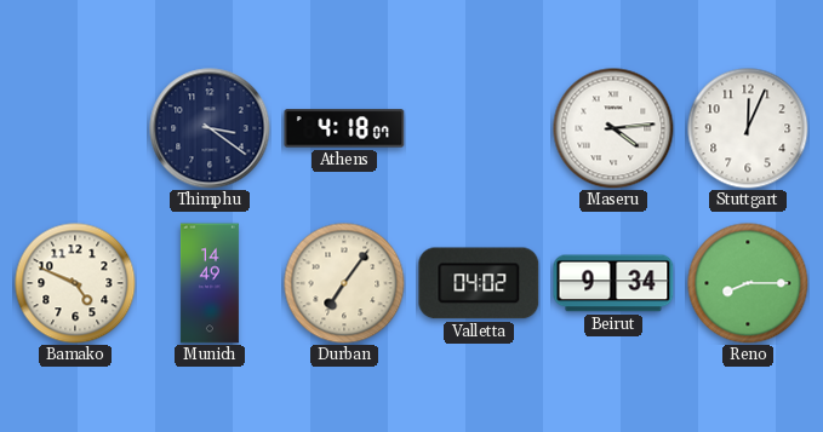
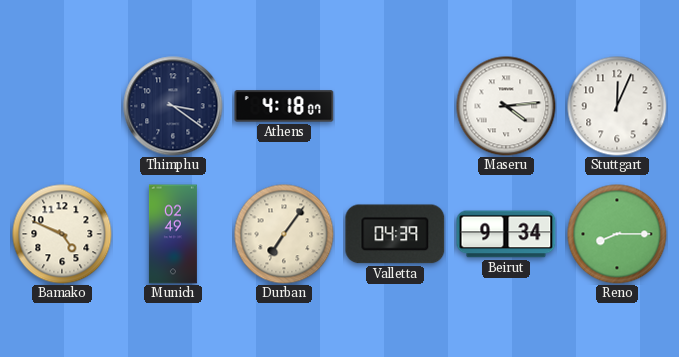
Munich: 14:49 -> 02:49
Valletta: 04:02 -> 04:39
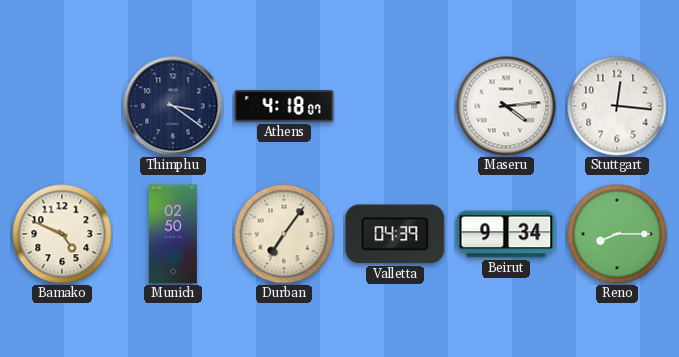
Stuttgart: 12:04 -> 12:16
Munich: 02:49 -> 02:50
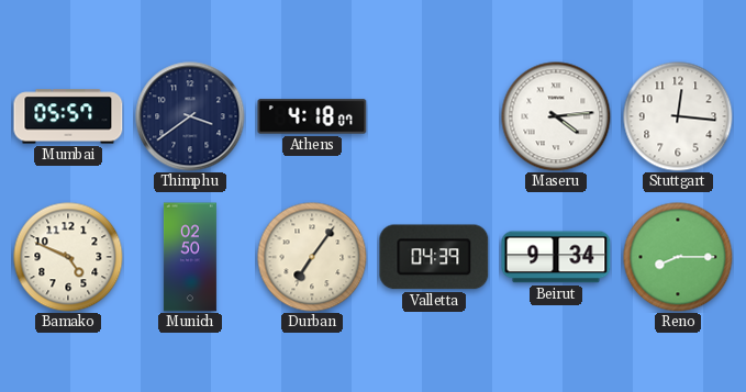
Mumbai: none -> 05:57
Thimphu: 3:21 -> 3:39
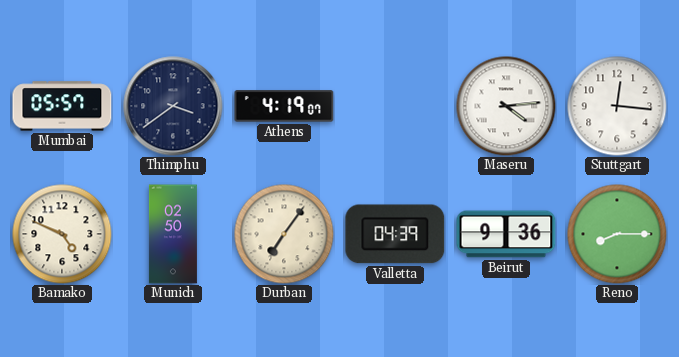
Athens: 4:18 -> 4:19
Beirut: 9:34 -> 9:36
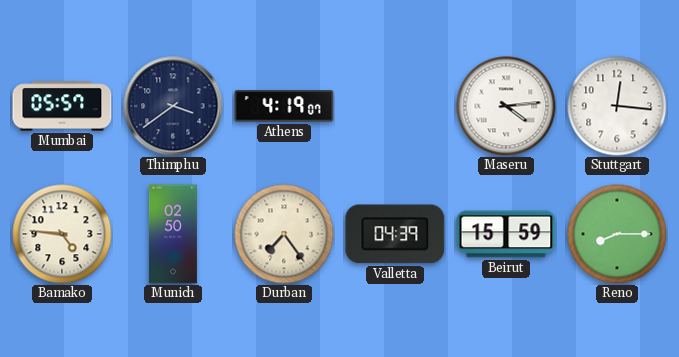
Bamako: 4:49 -> 4:46
Durban: 7:06 -> 7:24
Beirut: 9:36 -> 15:59
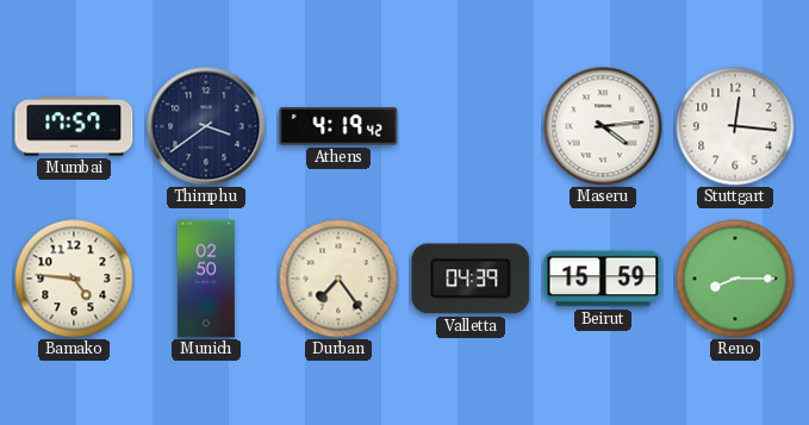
Mumbai: 05:57 -> 17:57
Athens: 4:19:07 -> 4:19:42
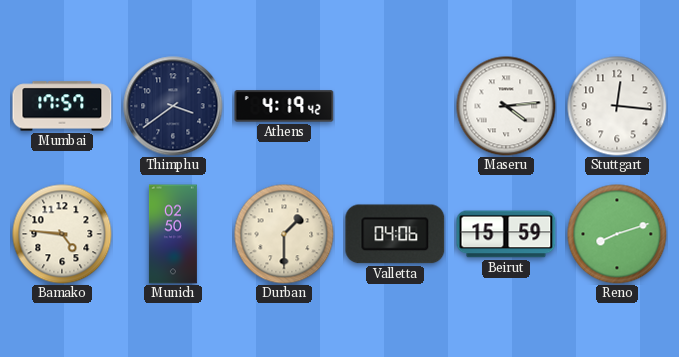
Durban: 7:24 -> 1:30
Valletta: 04:39 -> 04:06
Reno: 8:15 -> 8:12
